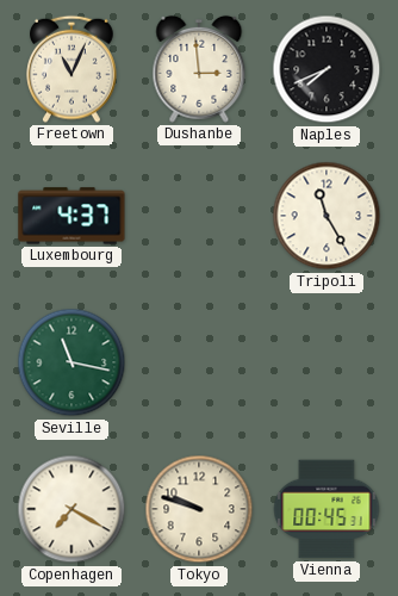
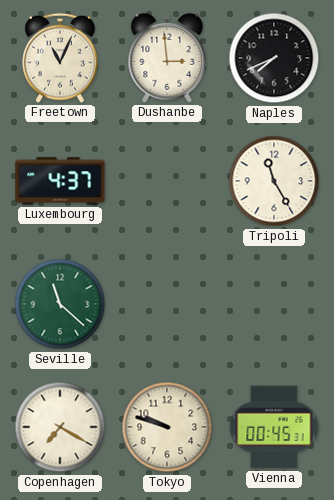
Seville: 11:17 -> 11:22
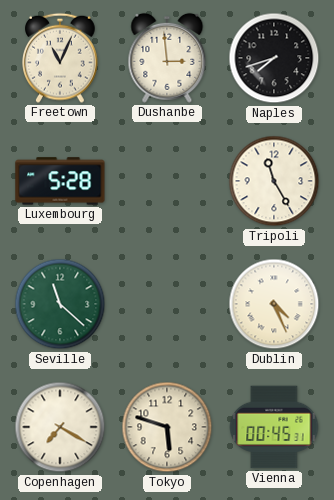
Naples: 7:41 -> 7:42
Luxembourg: 4:37 -> 5:28
Dublin: none -> 4:26
Tokyo: 9:48 -> 5:48
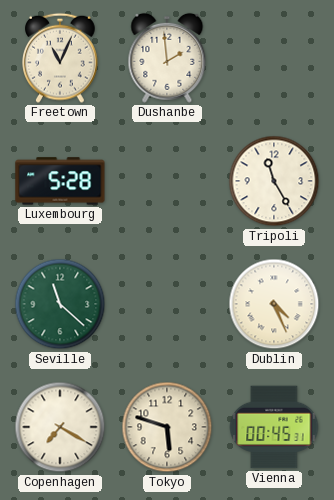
Dushanbe: 2:59 -> 1:59
Naples: 7:42 -> none
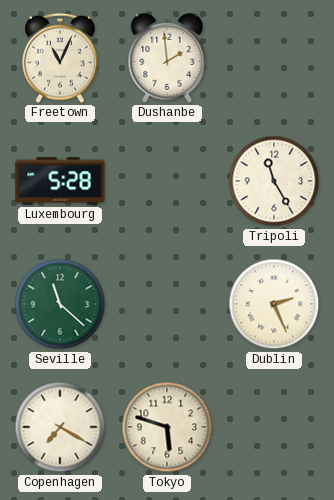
Dublin: 4:26 -> 2:26
Vienna: 00:45 -> none
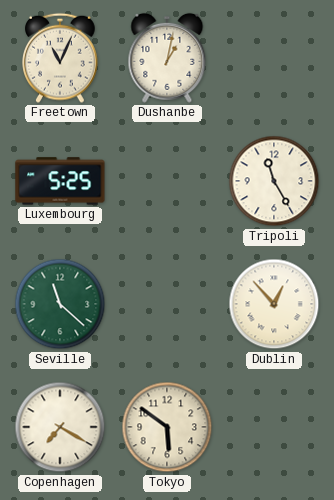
Dushanbe: 1:59 -> 1:02
Luxembourg: 5:28 -> 5:25
Dublin: 2:26 -> 12:53
Tokyo: 5:48 -> 5:51
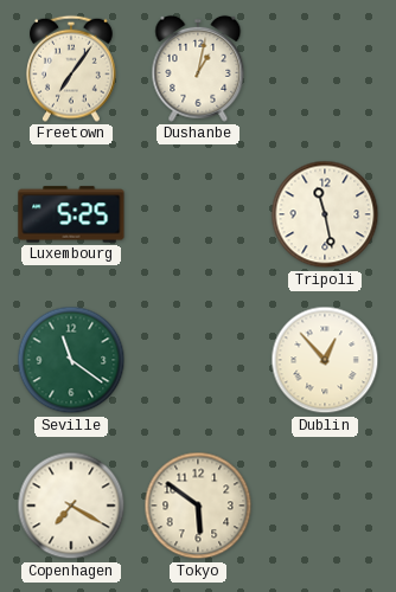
Freetown: 11:04 -> 7:06
Tripoli: 11:25 -> 11:28
Seville: 11:22 -> 11:21
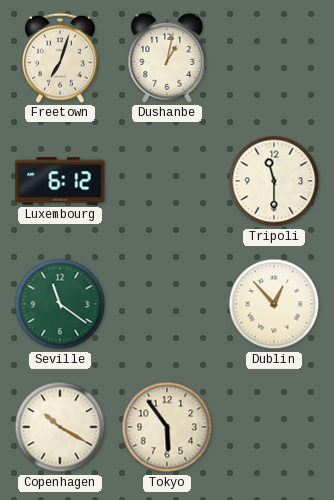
Freetown: 7:06 -> 7:03
Luxembourg: 5:25 -> 6:12
Tripoli: 11:28 -> 11:30
Copenhagen: 7:20 -> 10:20
Tokyo: 5:51 -> 5:54
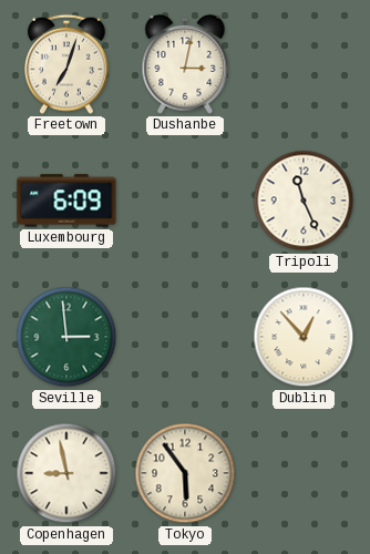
Dushanbe: 1:02 -> 3:02
Luxembourg: 6:12 -> 6:09
Tripoli: 11:30 -> 11:26
Seville: 11:21 -> 2:59
Copenhagen: 10:20 -> 8:58
